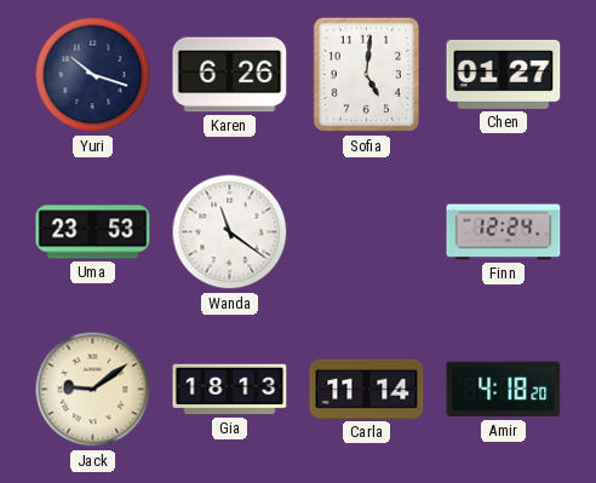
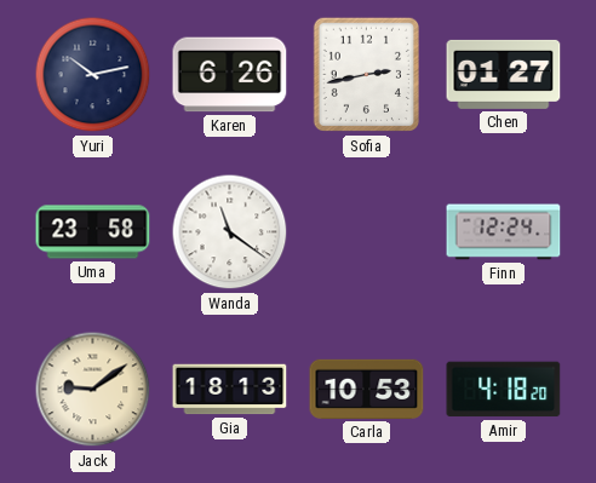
Yuri: 10:18 -> 10:13
Sofia: 5:01 -> 2:43
Uma: 23:53 -> 23:58
Carla: 11:14 -> 10:53
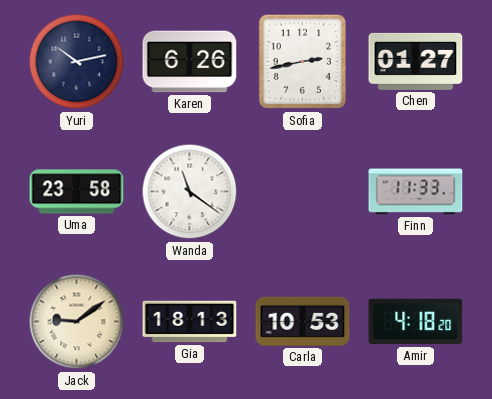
Finn: 12:24 -> 11:33
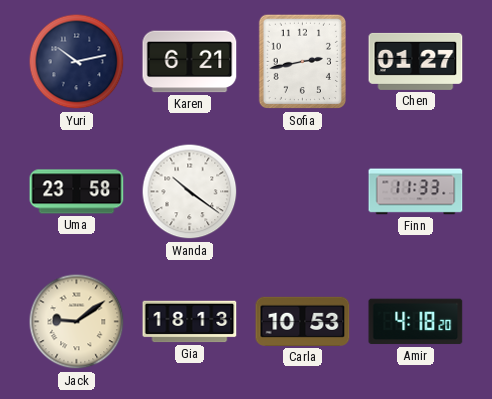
Karen: 6:26 -> 6:21
Wanda: 11:21 -> 10:21
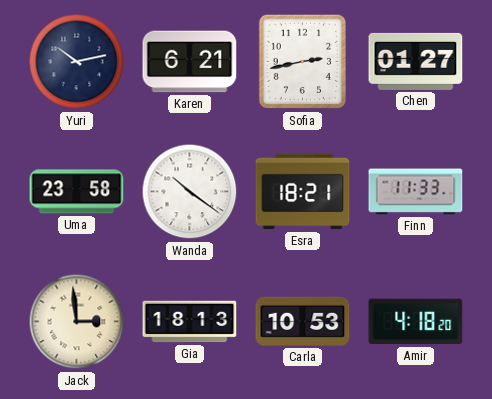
Esra: none -> 18:21
Jack: 9:09 -> 2:59
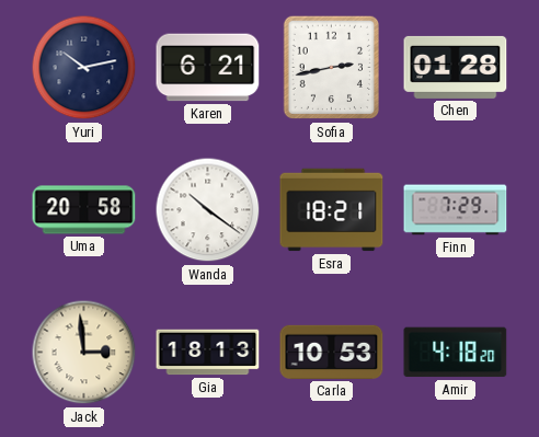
Chen: 01:27 -> 01:28
Uma: 23:58 -> 20:58
Finn: 11:33 -> 7:29
